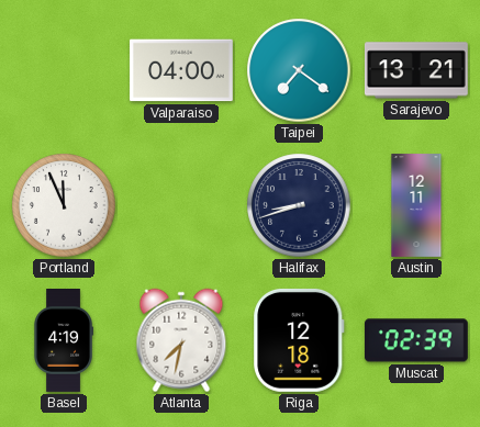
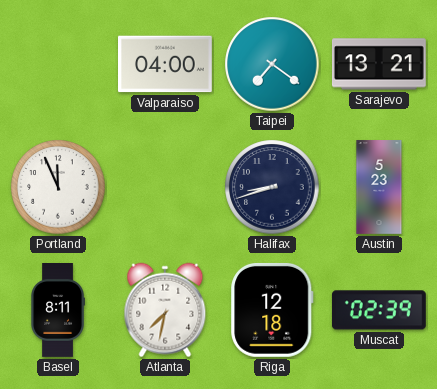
Austin: 12:11 -> 5:23
Basel: 4:19 -> 8:11
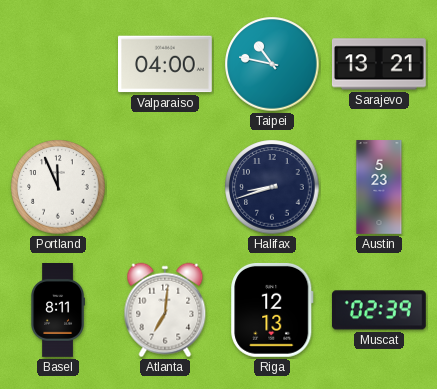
Taipei: 7:21 -> 10:47
Atlanta: 7:32 -> 7:01
Riga: 12:18 -> 12:13
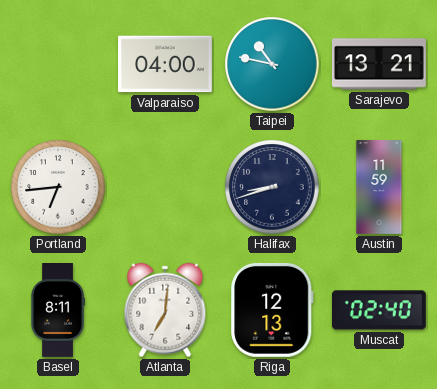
Portland: 11:56 -> 6:44
Austin: 5:23 -> 11:59
Muscat: 02:39 -> 02:40
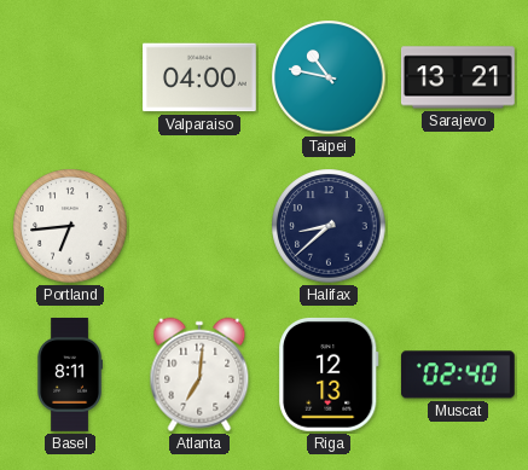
Halifax: 8:42 -> 8:38
Austin: 11:59 -> none
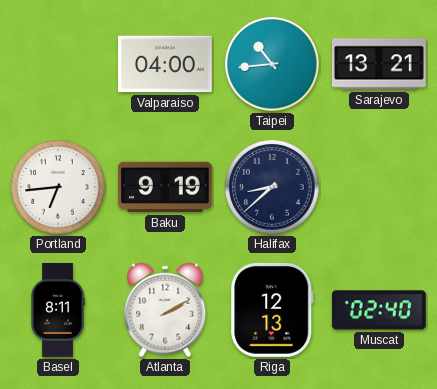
Taipei: 10:47 -> 10:44
Baku: none -> 9:19
Atlanta: 7:01 -> 2:10
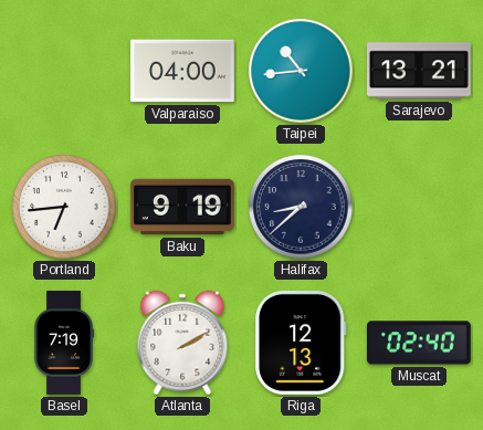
Basel: 8:11 -> 7:19
